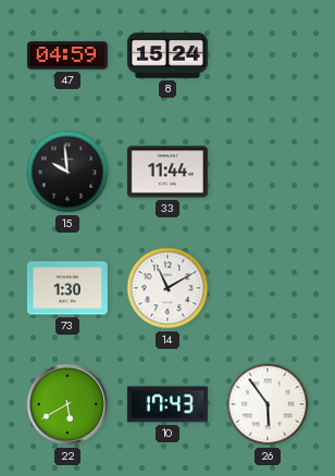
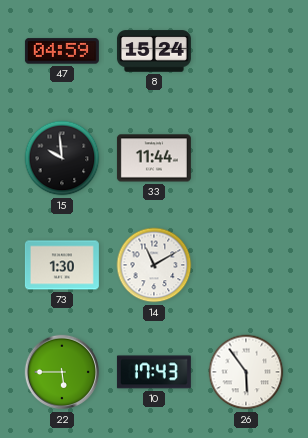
22: 5:40 -> 5:45
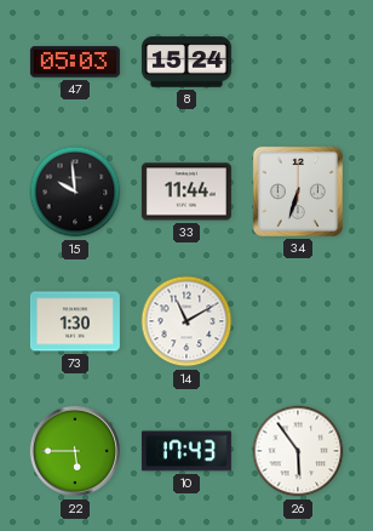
47: 04:59 -> 05:03
34: none -> 6:33
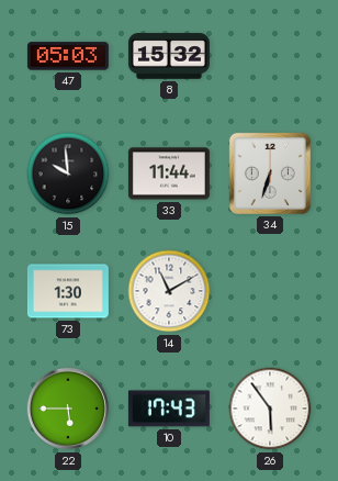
8: 15:24 -> 15:32
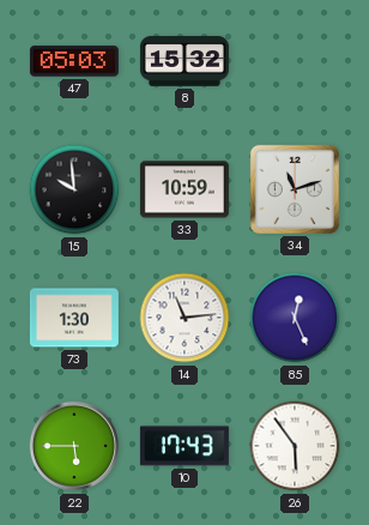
33: 11:44 -> 10:59
34: 6:33 -> 11:12
14: 11:10 -> 11:14
85: none -> 12:26
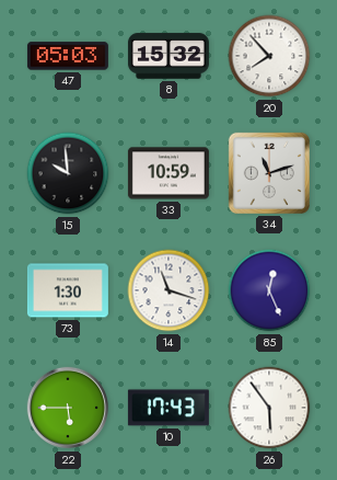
20: none -> 7:53
14: 11:14 -> 11:18
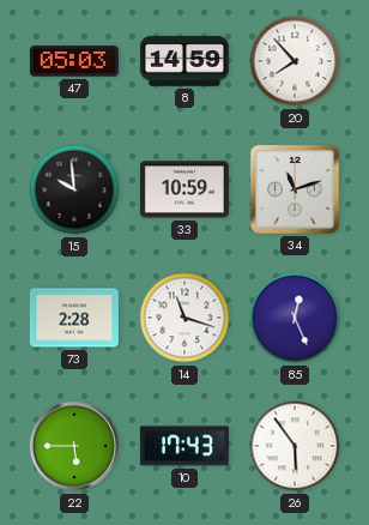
8: 15:32 -> 14:59
73: 1:30 -> 2:28
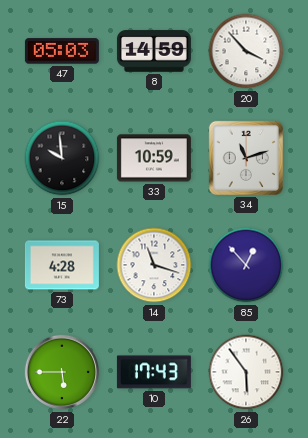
20: 7:53 -> 3:53
73: 2:28 -> 4:28
85: 12:26 -> 12:53
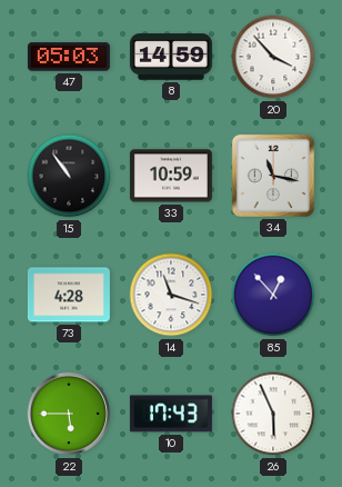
15: 9:59 -> 10:54
34: 11:12 -> 11:17
26: 5:54 -> 5:56
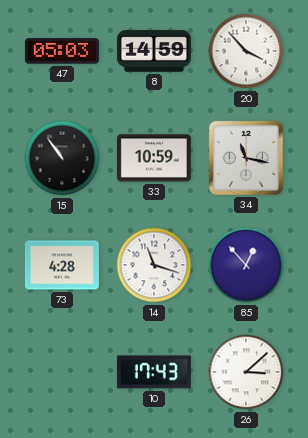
22: 5:45 -> none
26: 5:56 -> 3:08
